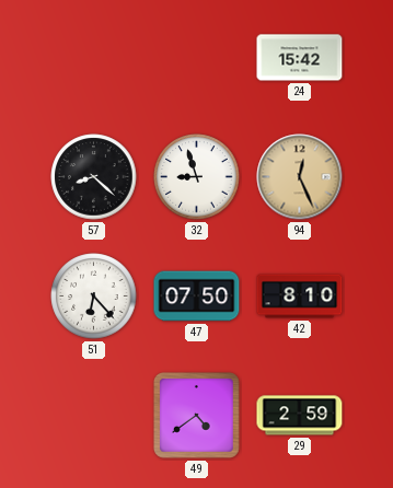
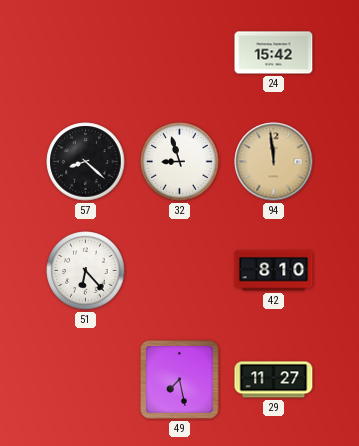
94: 12:26 -> 11:59
47: 07:50 -> none
49: 4:39 -> 7:28
29: 2:59 -> 11:27
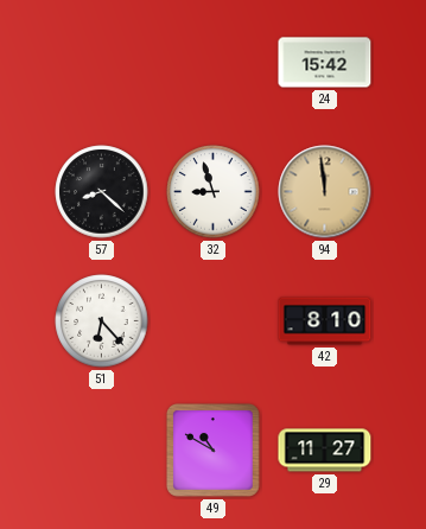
49: 7:28 -> 10:50
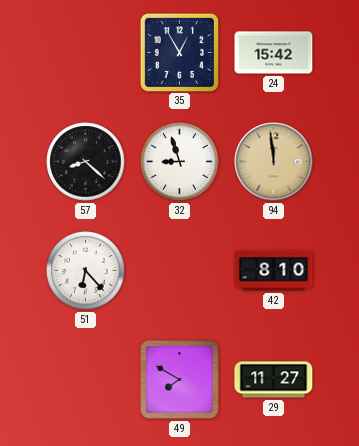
35: none -> 12:55
49: 10:50 -> 7:50
